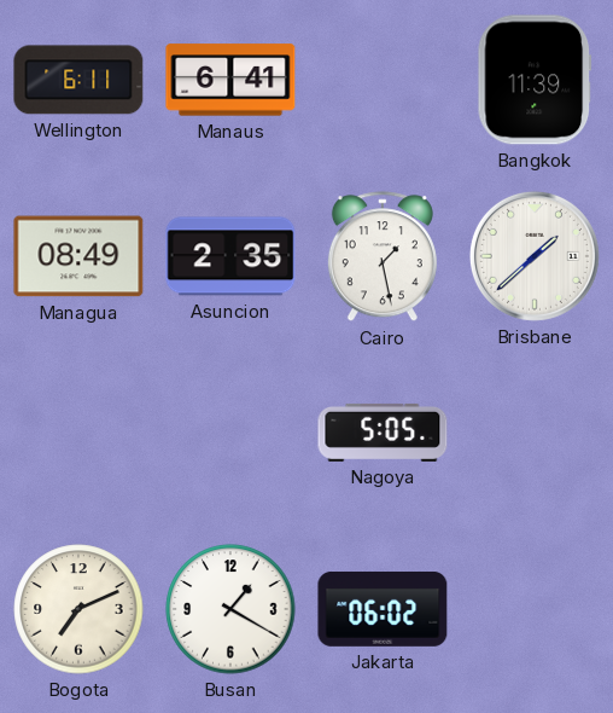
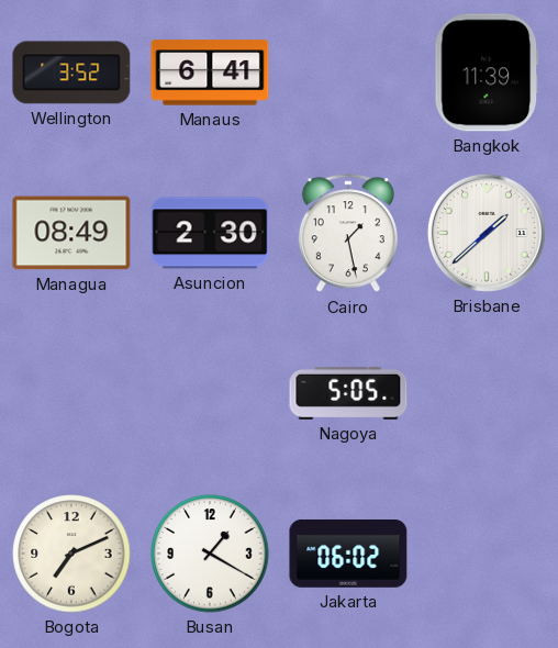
Wellington: 6:11 -> 3:52
Asuncion: 2:35 -> 2:30
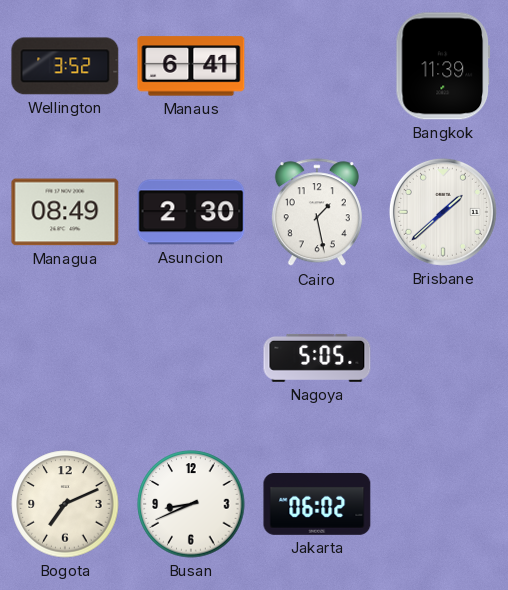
Busan: 1:20 -> 8:41
